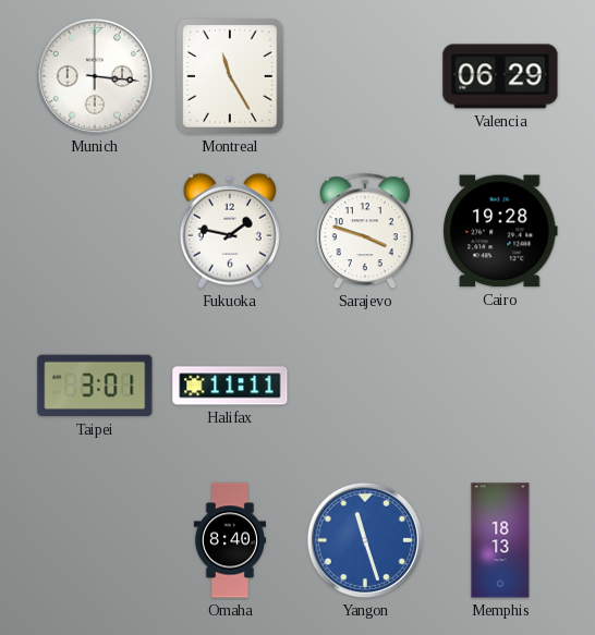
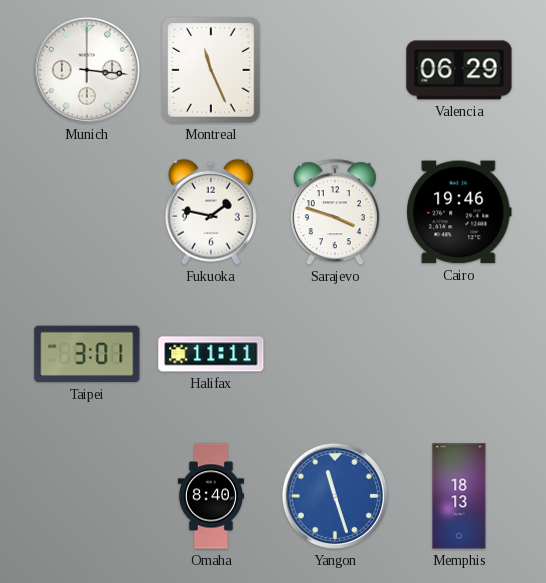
Montreal: 11:25 -> 11:26
Cairo: 19:28 -> 19:46
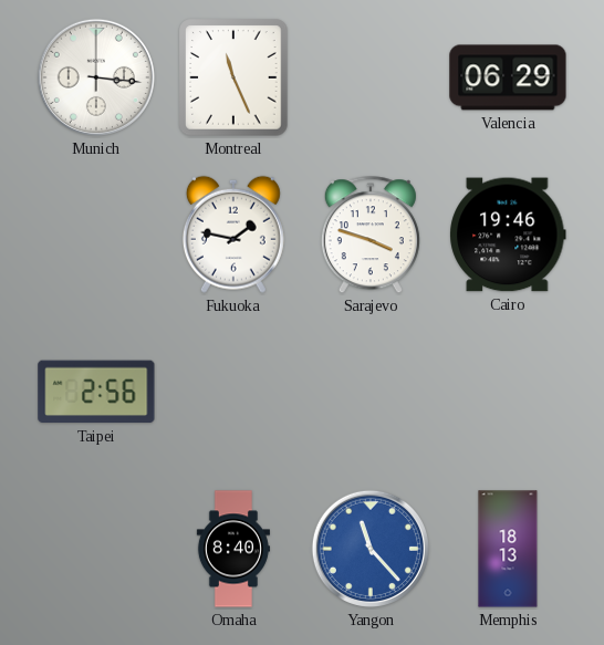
Taipei: 3:01 -> 2:56
Halifax: 11:11 -> none
Yangon: 11:27 -> 11:23
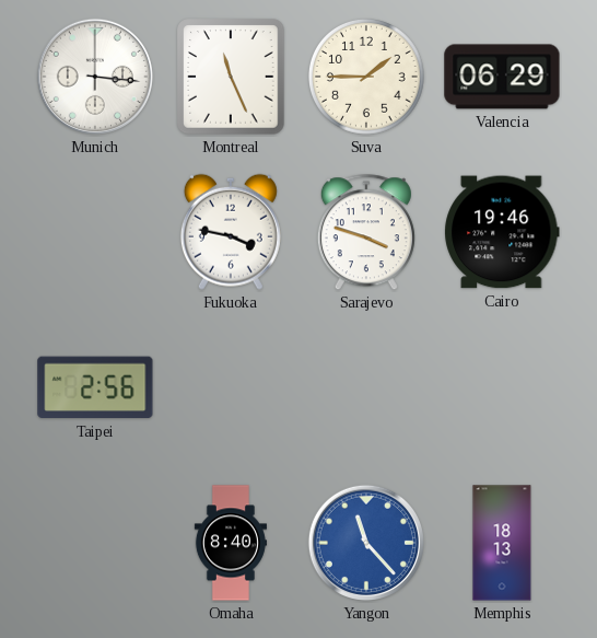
Suva: none -> 1:45
Fukuoka: 1:47 -> 3:47
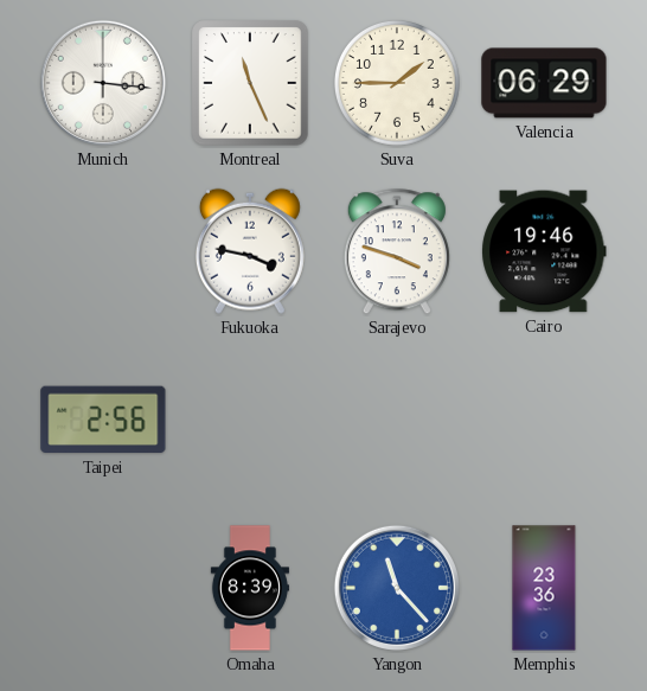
Omaha: 8:40 -> 8:39
Memphis: 18:13 -> 23:36
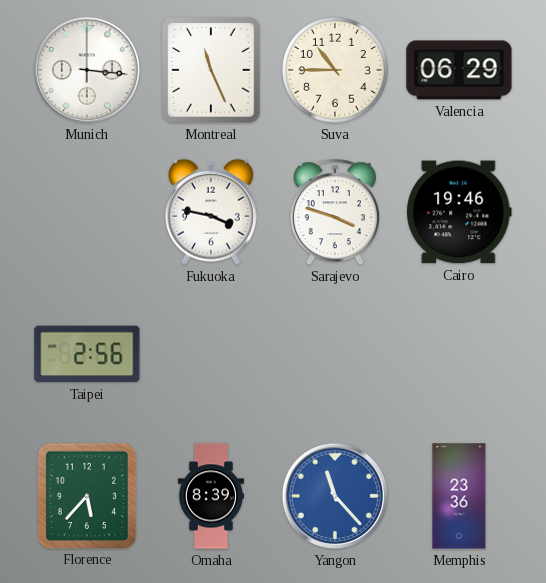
Suva: 1:45 -> 10:45
Florence: none -> 5:37
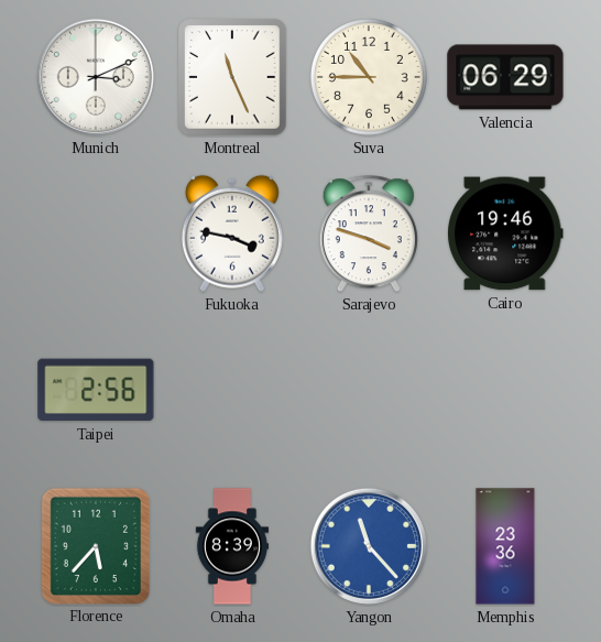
Munich: 3:16 -> 3:11
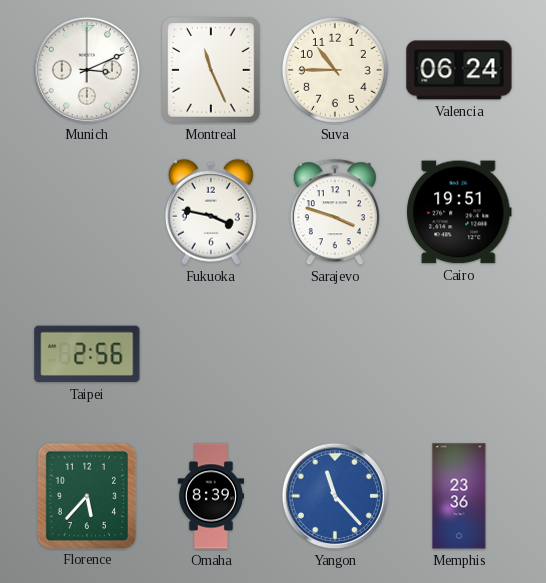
Valencia: 06:29 -> 06:24
Cairo: 19:46 -> 19:51
